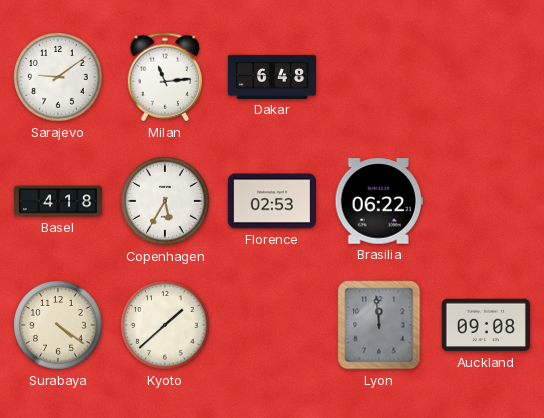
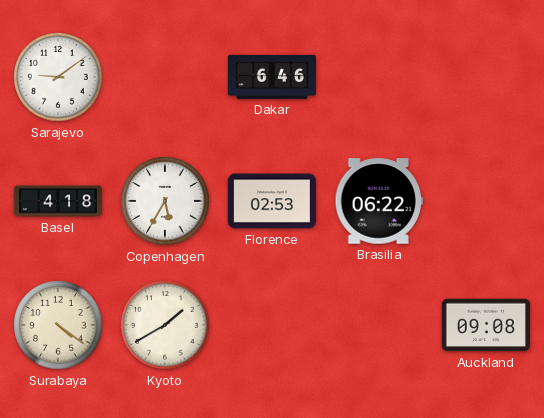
Milan: 11:14 -> none
Dakar: 6:48 -> 6:46
Kyoto: 1:38 -> 1:40
Lyon: 11:59 -> none
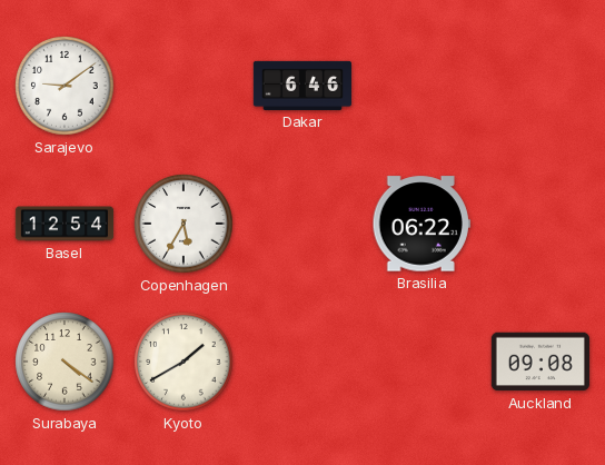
Basel: 4:18 -> 12:54
Florence: 02:53 -> none
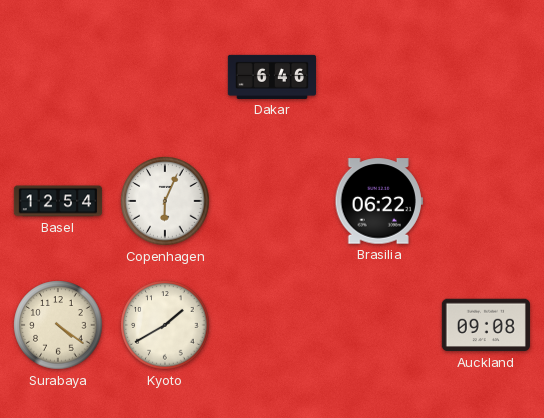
Sarajevo: 9:09 -> none
Copenhagen: 5:35 -> 6:04
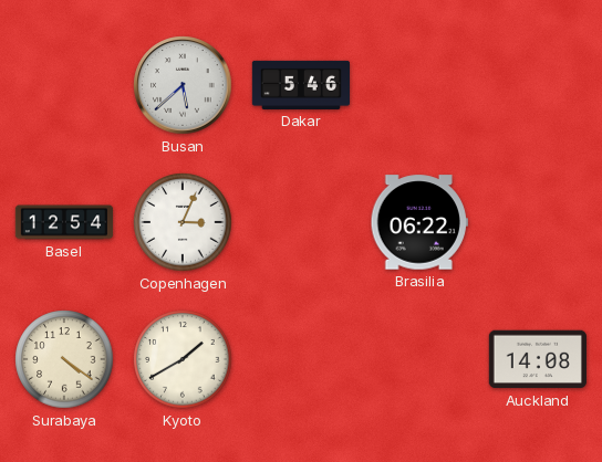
Busan: none -> 5:38
Dakar: 6:46 -> 5:46
Copenhagen: 6:04 -> 3:04
Auckland: 09:08 -> 14:08
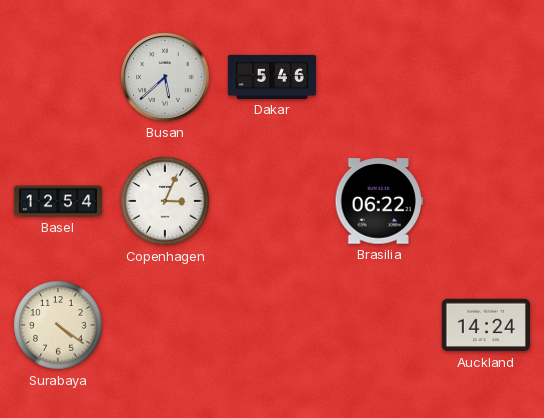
Kyoto: 1:40 -> none
Auckland: 14:08 -> 14:24
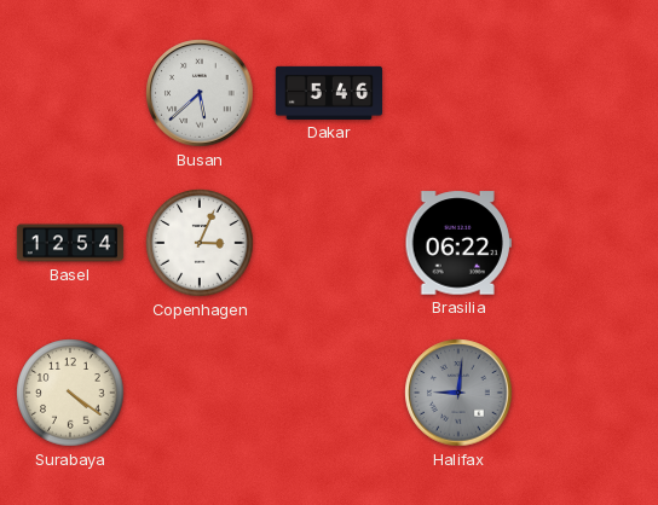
Halifax: none -> 9:01
Auckland: 14:24 -> none
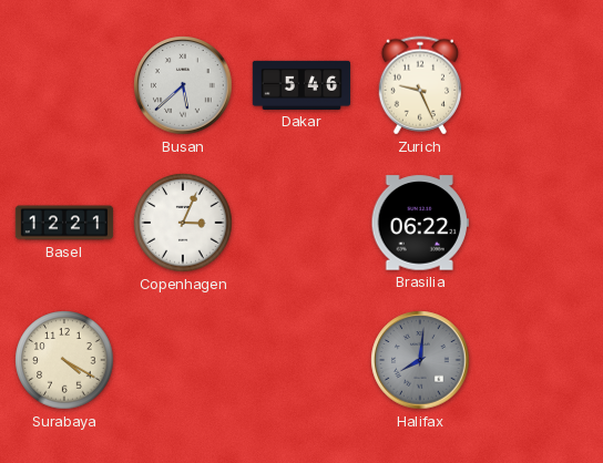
Zurich: none -> 9:26
Basel: 12:54 -> 12:21
Surabaya: 4:21 -> 4:20
Halifax: 9:01 -> 8:01
